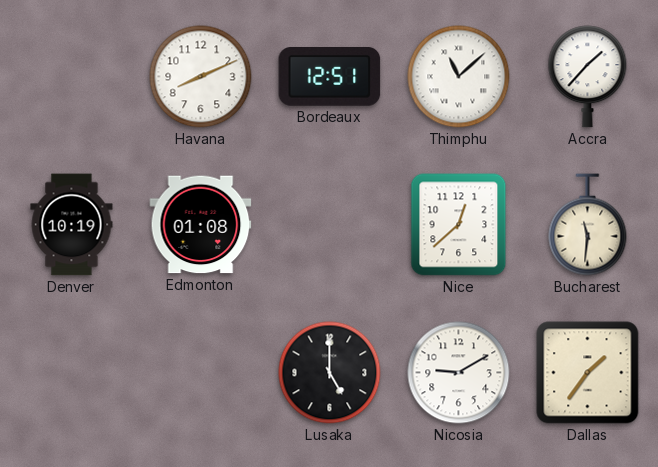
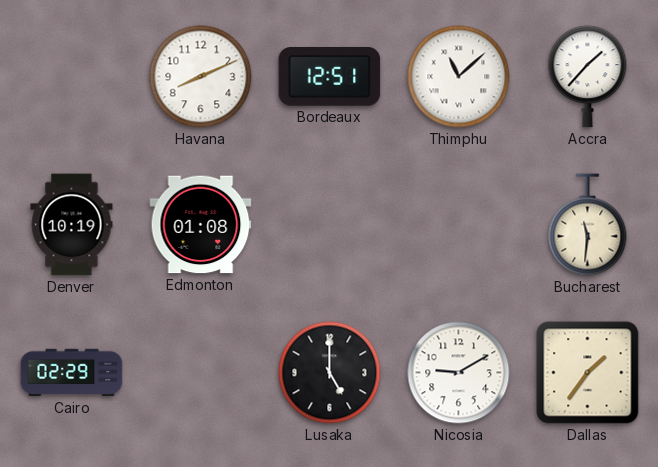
Nice: 12:38 -> none
Cairo: none -> 02:29
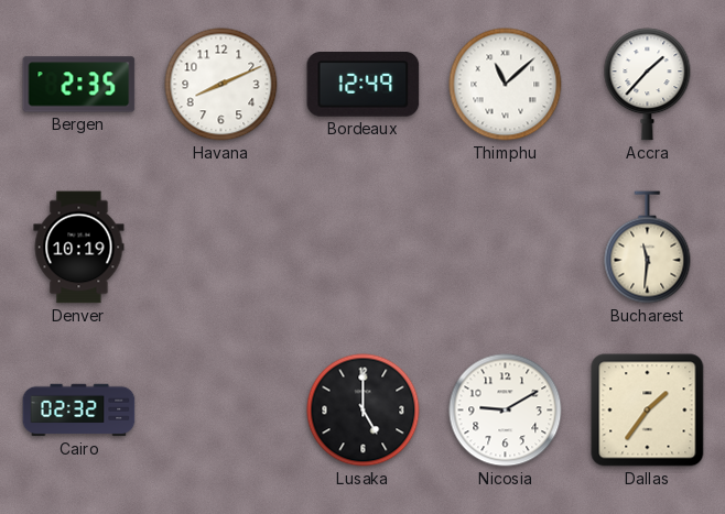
Bergen: none -> 2:35
Bordeaux: 12:51 -> 12:49
Edmonton: 01:08 -> none
Cairo: 02:29 -> 02:32
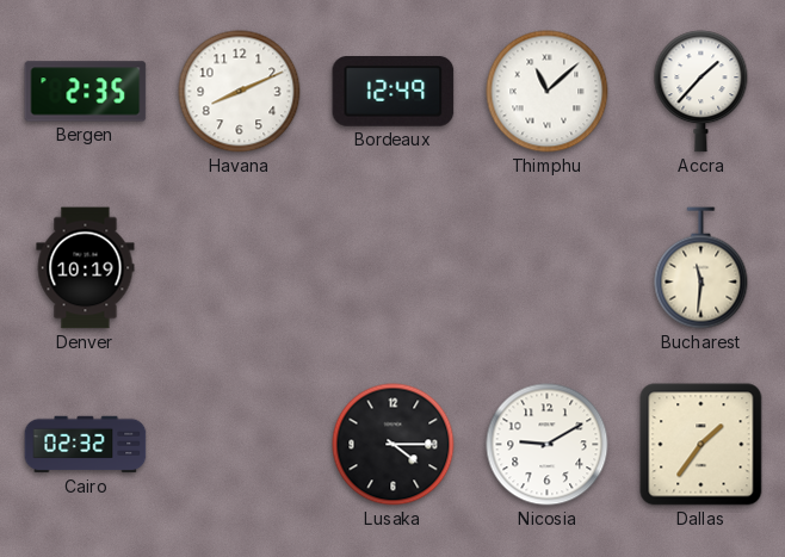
Lusaka: 5:00 -> 4:15
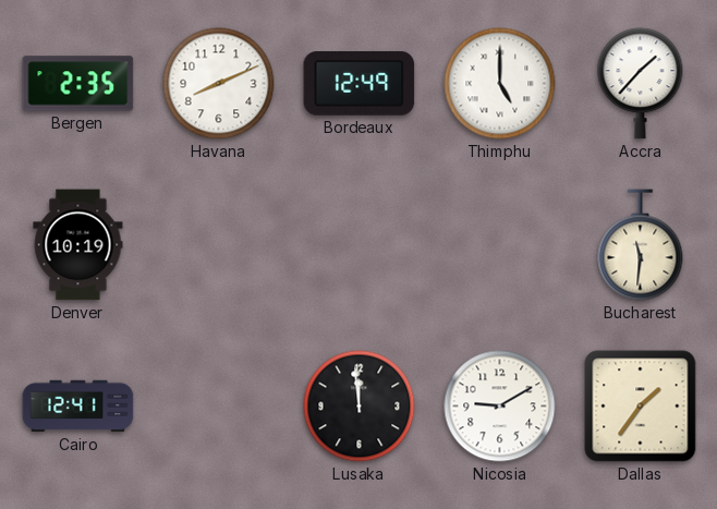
Thimphu: 11:08 -> 5:00
Cairo: 02:32 -> 12:41
Lusaka: 4:15 -> 11:59
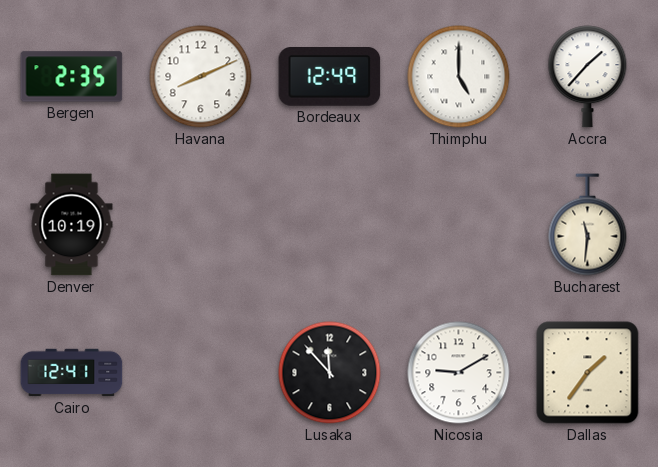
Lusaka: 11:59 -> 11:53
